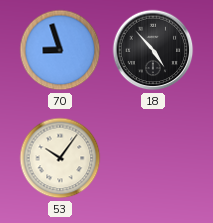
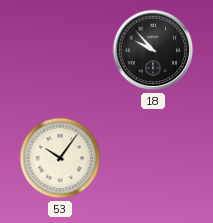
70: 8:57 -> none
18: 4:53 -> 9:53
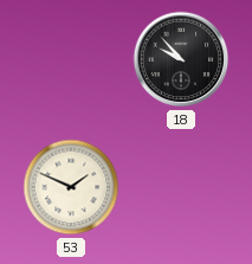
53: 10:06 -> 1:49
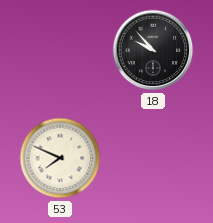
53: 1:49 -> 7:49
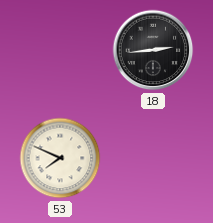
18: 9:53 -> 2:44
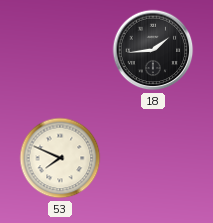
18: 2:44 -> 1:44
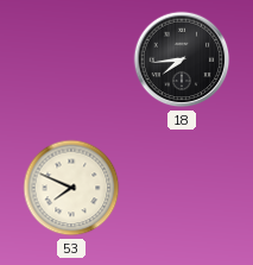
18: 1:44 -> 7:44
